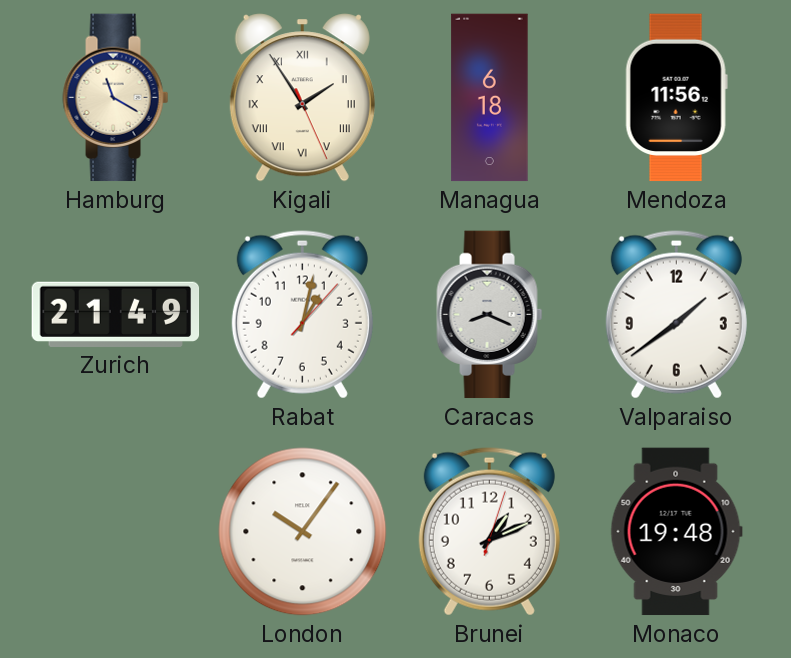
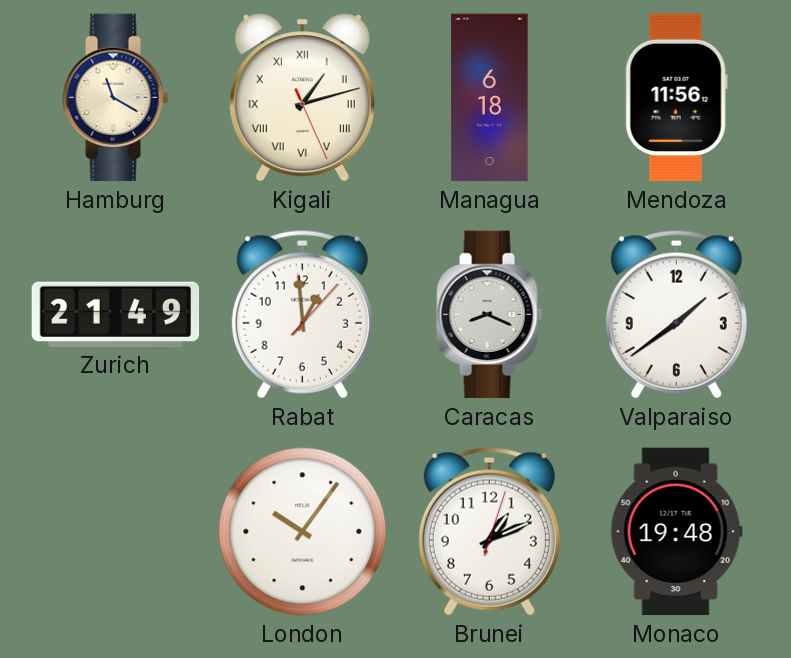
Kigali: 1:54 -> 1:12
Rabat: 1:02 -> 12:59
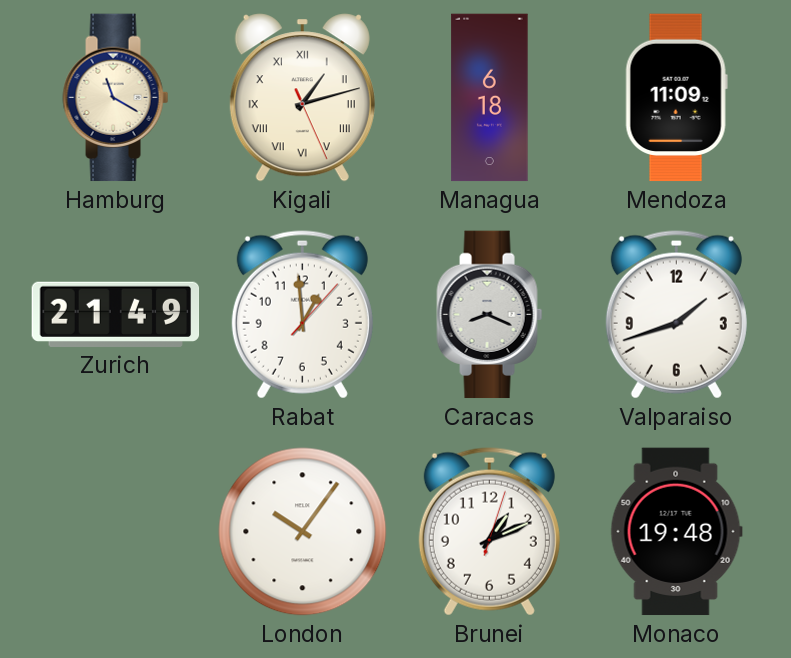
Mendoza: 11:56 -> 11:09
Valparaiso: 1:39 -> 1:42
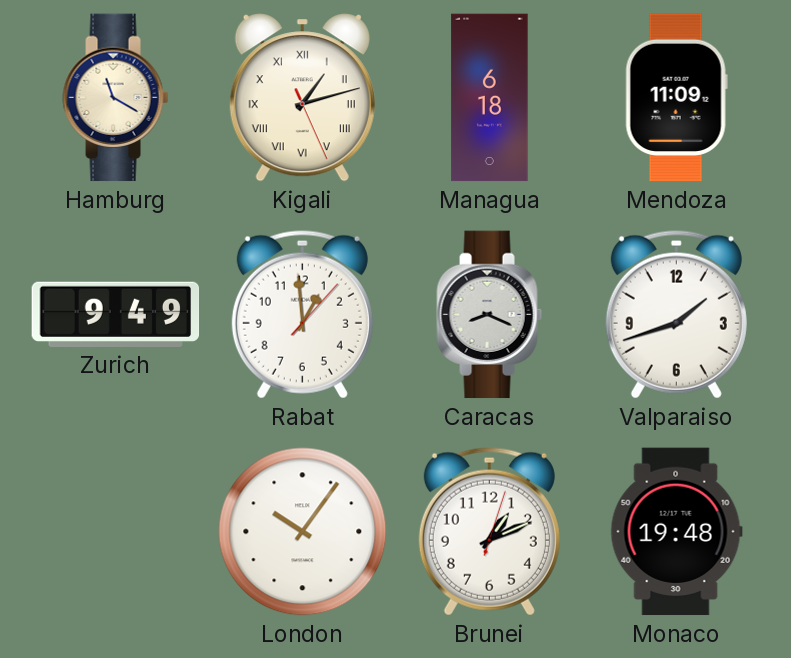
Zurich: 21:49 -> 9:49
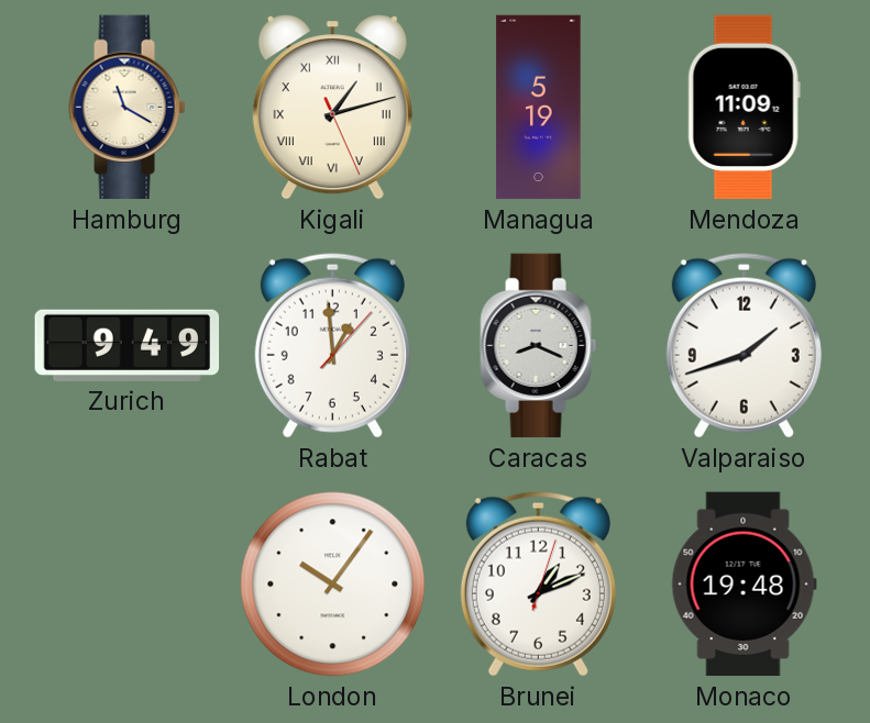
Managua: 6:18 -> 5:19
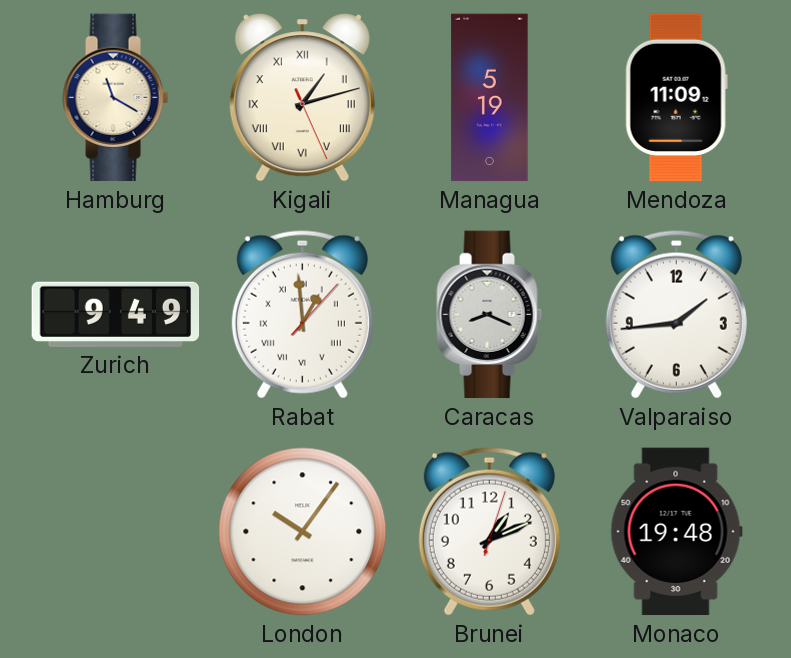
Rabat numerals: Arabic -> Roman
Valparaiso: 1:42 -> 1:44
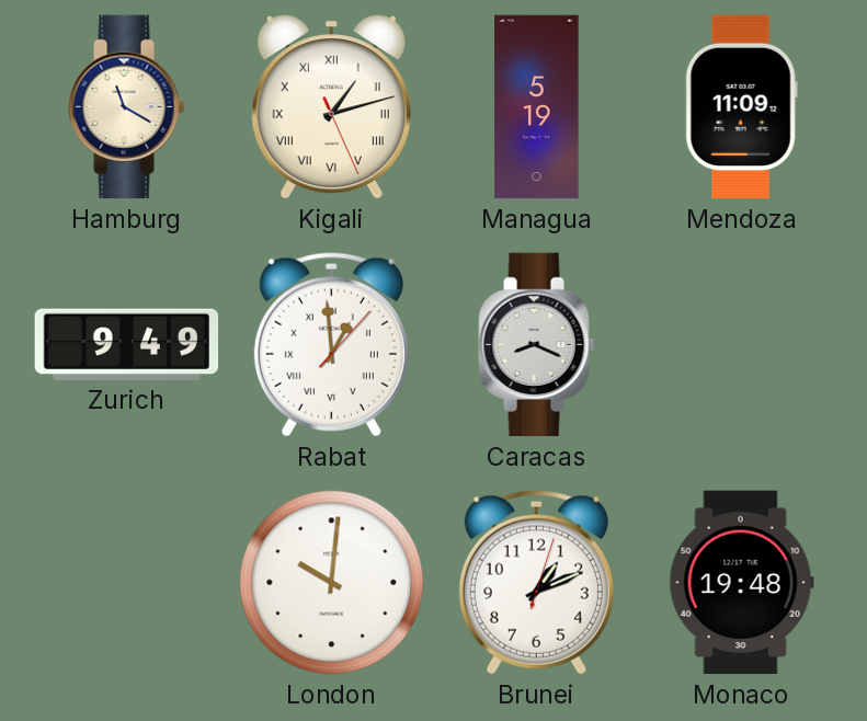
Valparaiso: 1:44 -> none
London: 10:06 -> 10:01
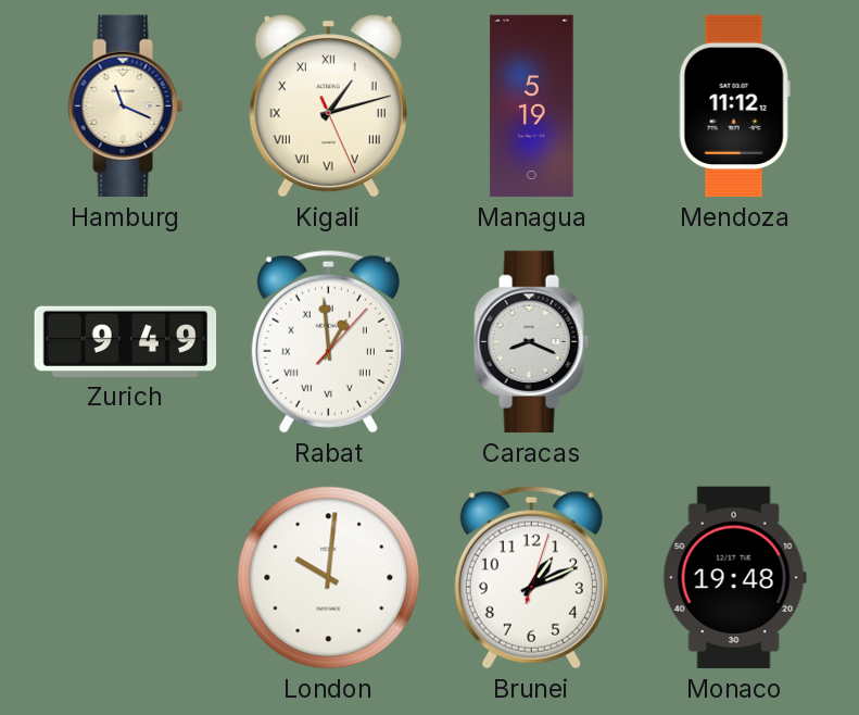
Hamburg: 11:20 -> 11:19
Mendoza: 11:09 -> 11:12
